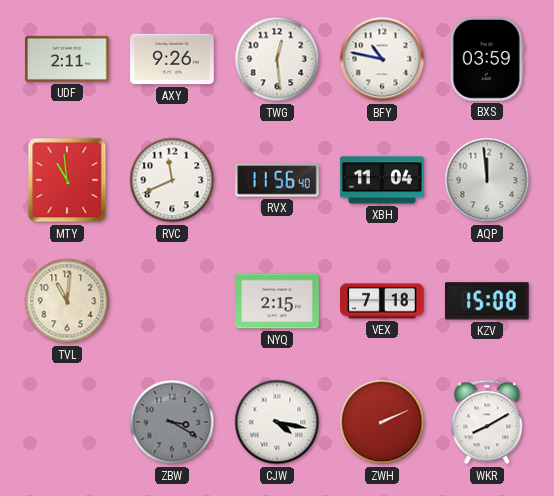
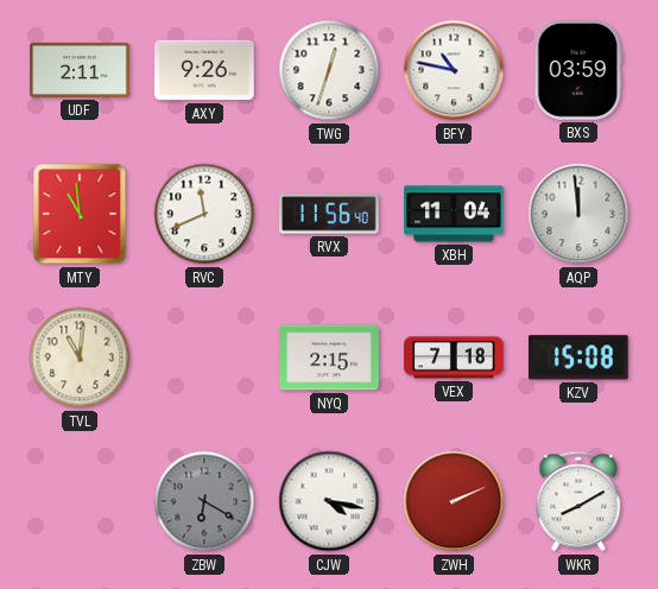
TWG: 12:29 -> 12:33
ZBW: 3:20 -> 6:20
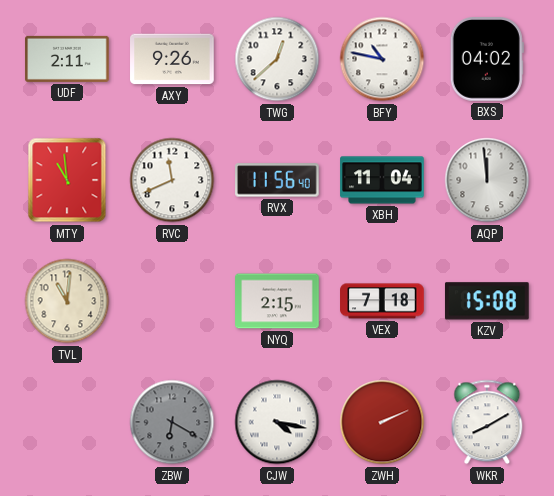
TWG: 12:33 -> 12:38
BXS: 03:59 -> 04:02
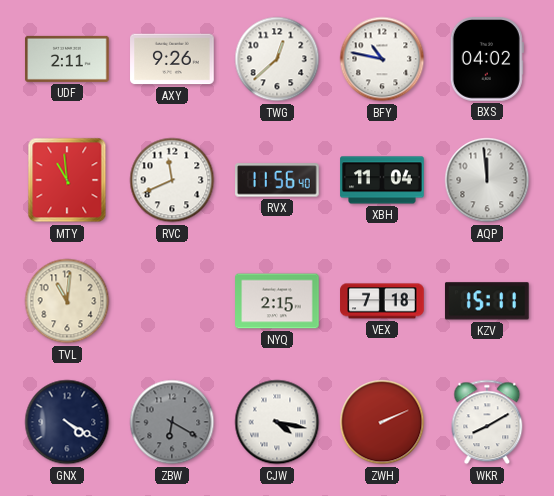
KZV: 15:08 -> 15:11
GNX: none -> 4:20
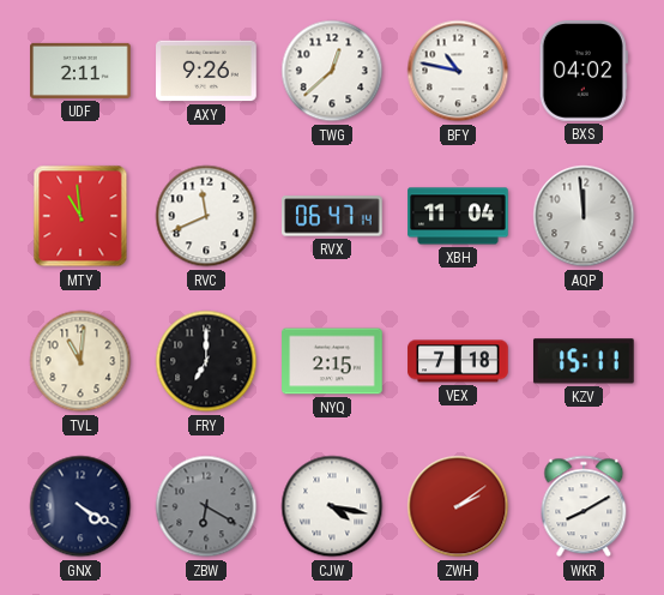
RVX: 11:56 -> 06:47
FRY: none -> 7:00
ZWH: 2:11 -> 2:09
